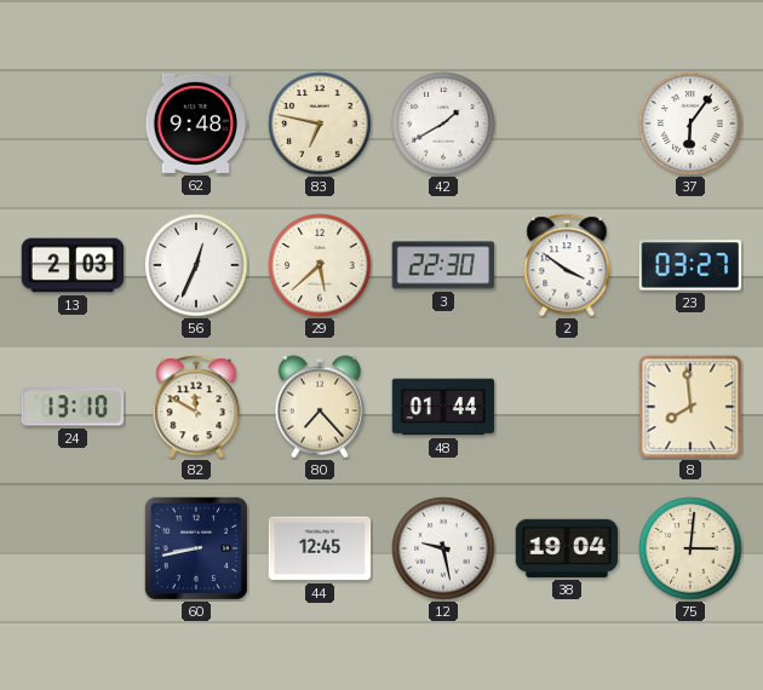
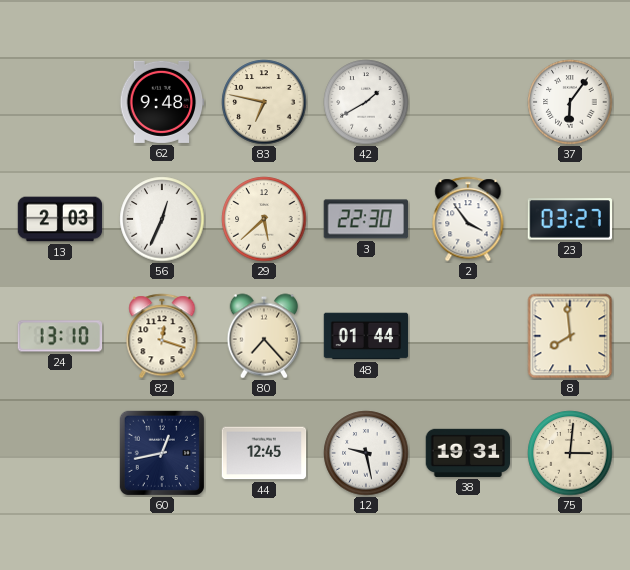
2: 3:51 -> 3:54
82: 11:50 -> 12:18
60: 8:43 -> 12:43
38: 19:04 -> 19:31
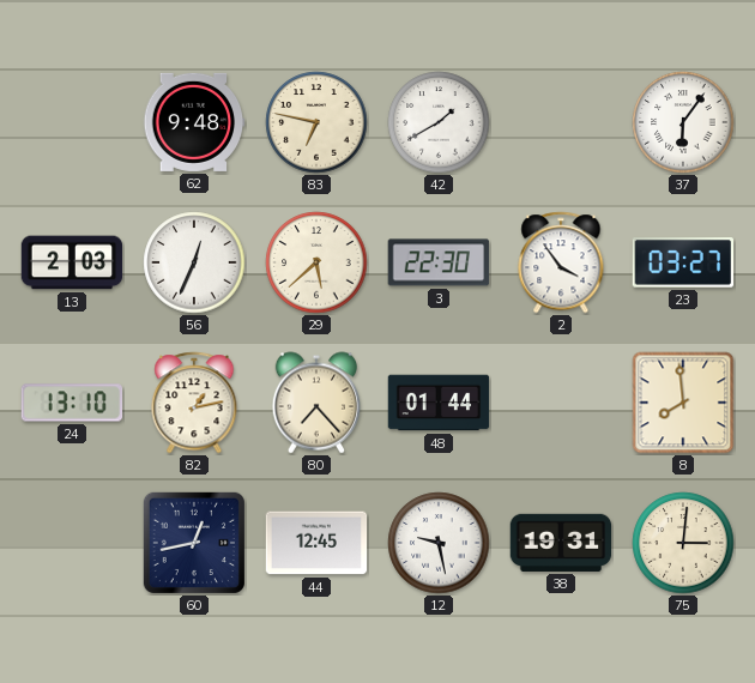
82: 12:18 -> 1:13
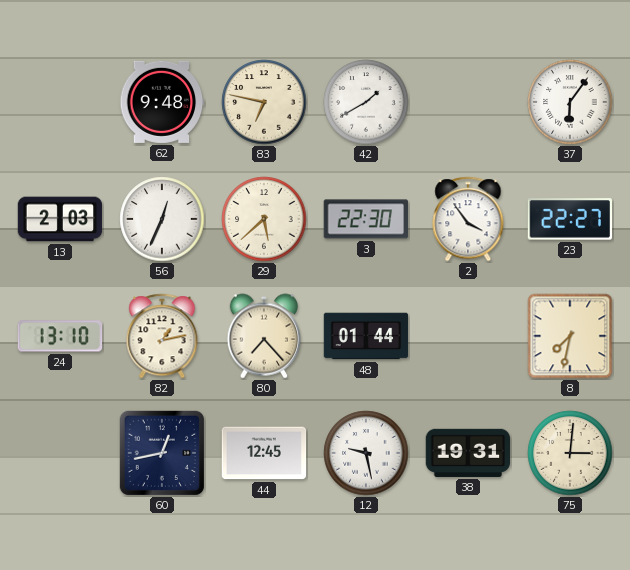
23: 03:27 -> 22:27
8: 7:59 -> 7:32
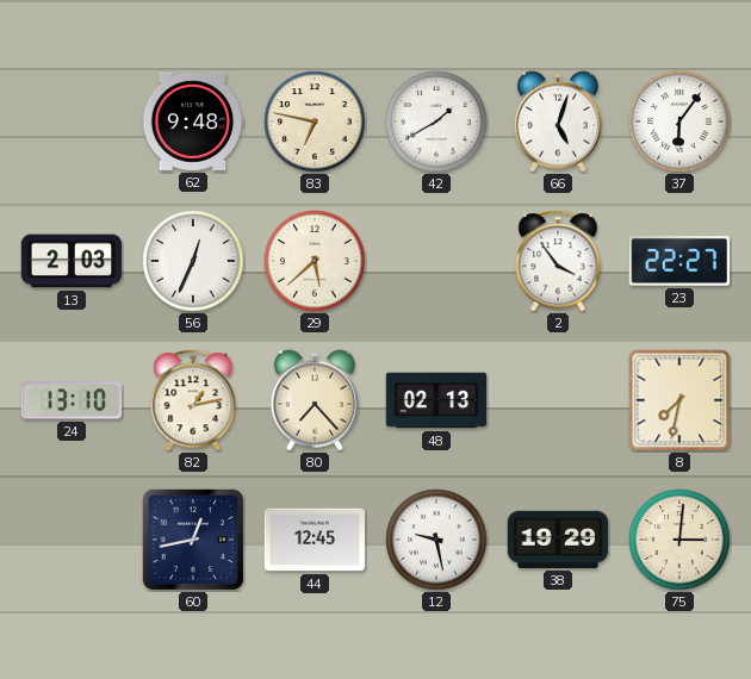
66: none -> 5:03
3: 22:30 -> none
48: 01:44 -> 02:13
38: 19:31 -> 19:29
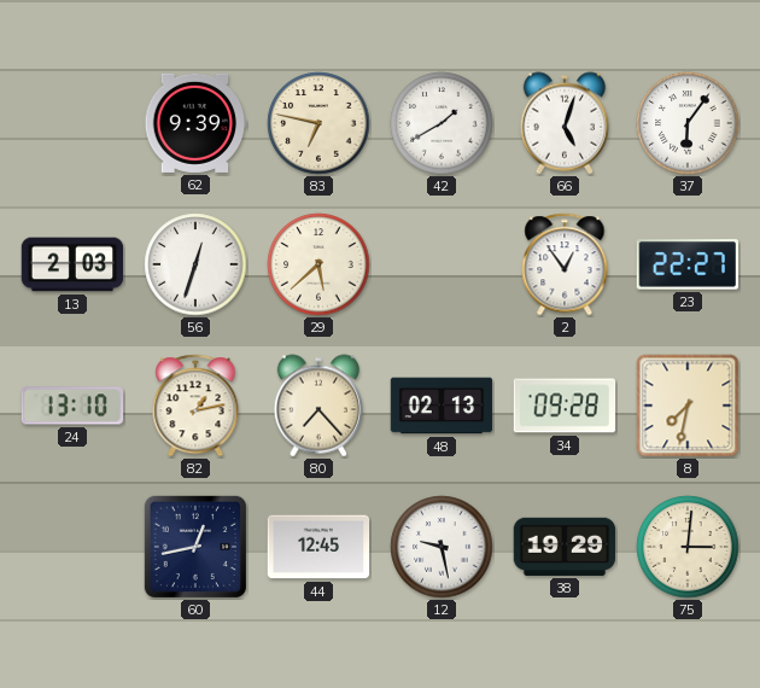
62: 9:48 -> 9:39
56: 12:34 -> 12:33
2: 3:54 -> 12:54
34: none -> 09:28
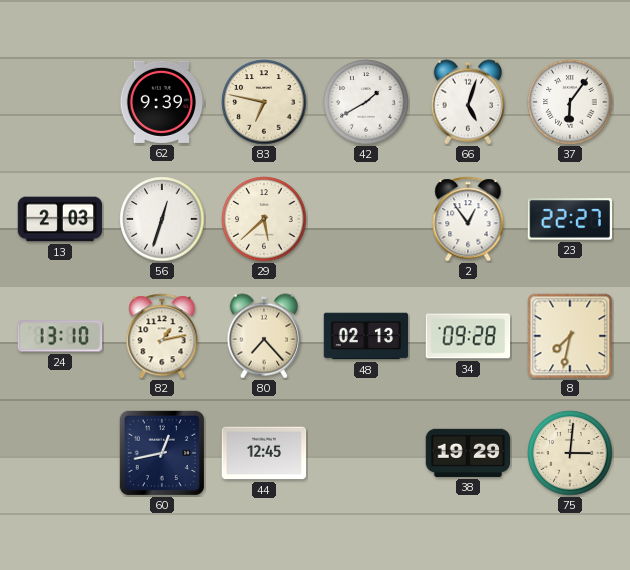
12: 9:28 -> none
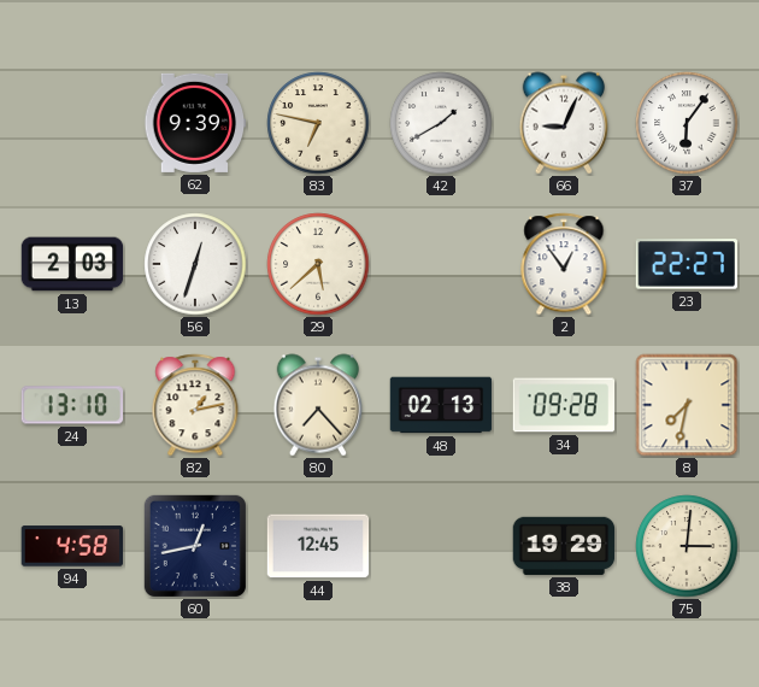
66: 5:03 -> 9:04
94: none -> 4:58
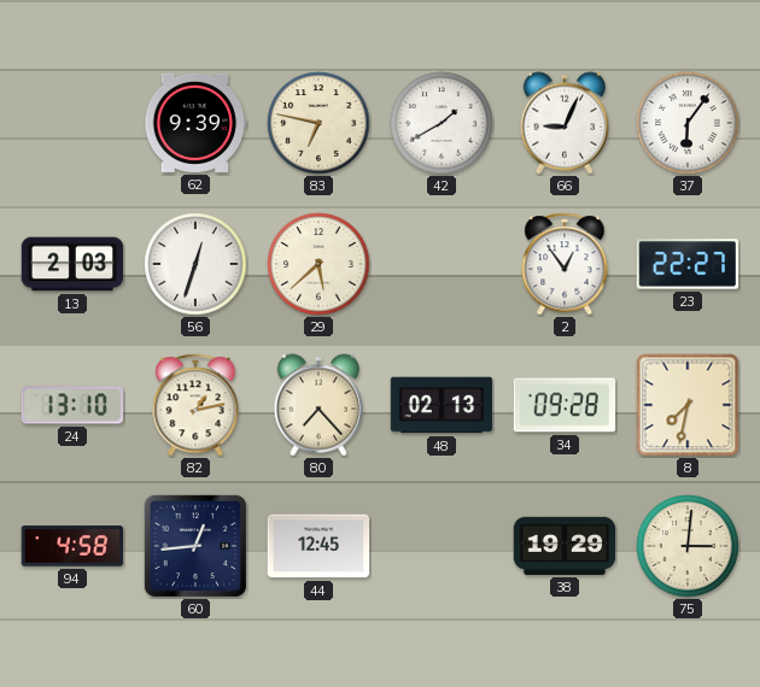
60: 12:43 -> 12:44
